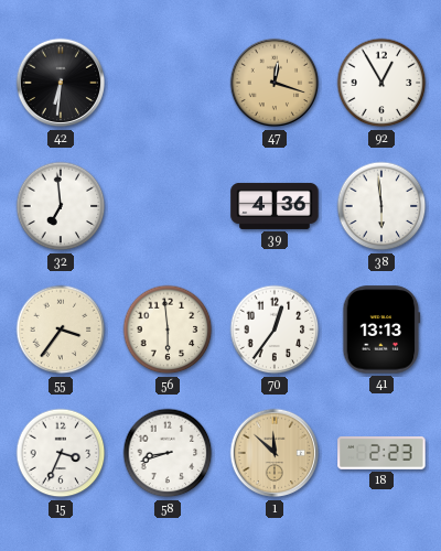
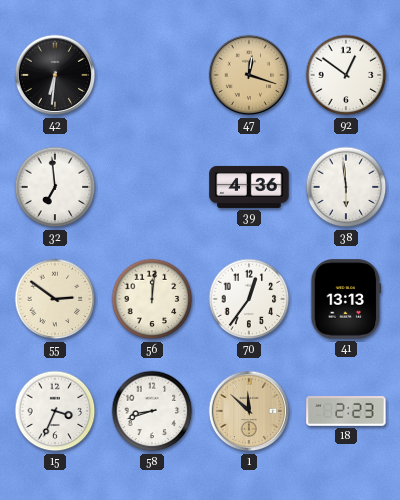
92: 12:55 -> 12:51
55: 3:36 -> 2:51
56: 5:59 -> 12:01
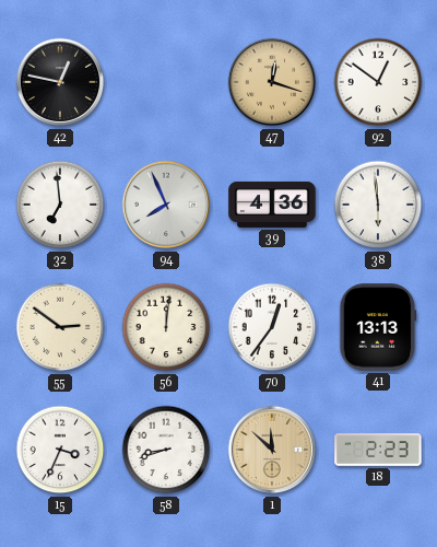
42: 6:31 -> 12:47
94: none -> 7:56
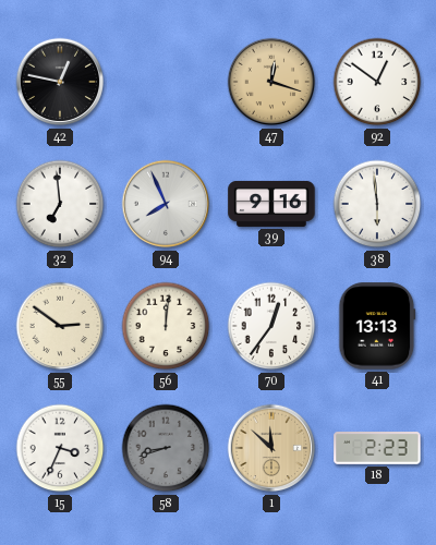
39: 4:36 -> 9:16
58 dial: white -> grey
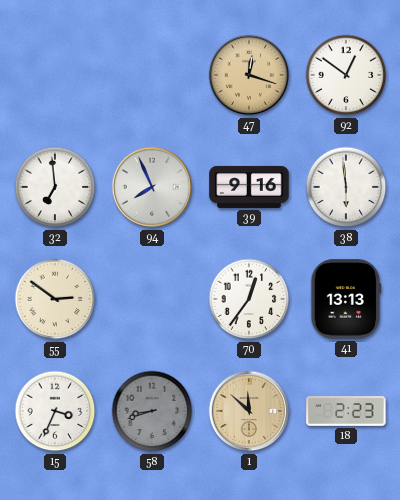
42: 12:47 -> none
56: 12:01 -> none
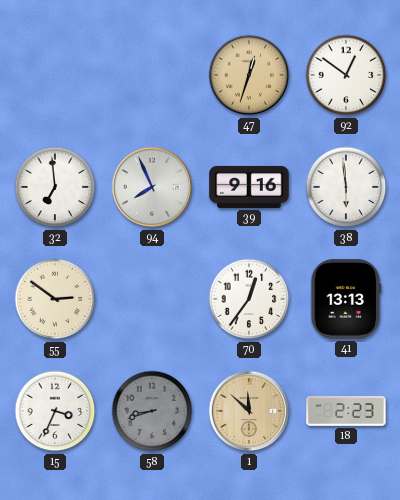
47: 12:18 -> 12:33
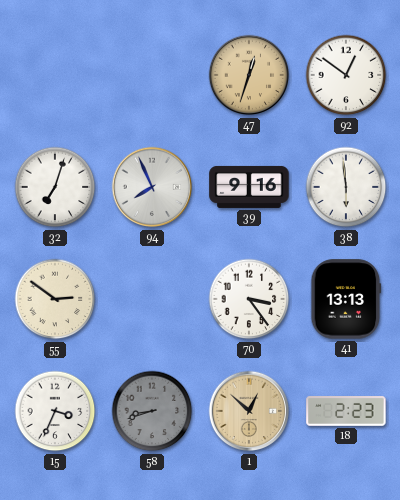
32: 6:59 -> 7:03
70: 12:36 -> 3:24
1: 11:52 -> 12:52
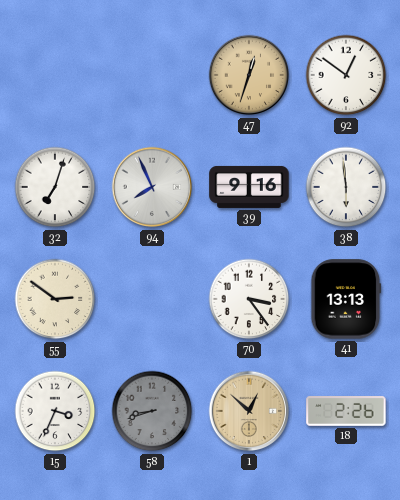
18: 2:23 -> 2:26
